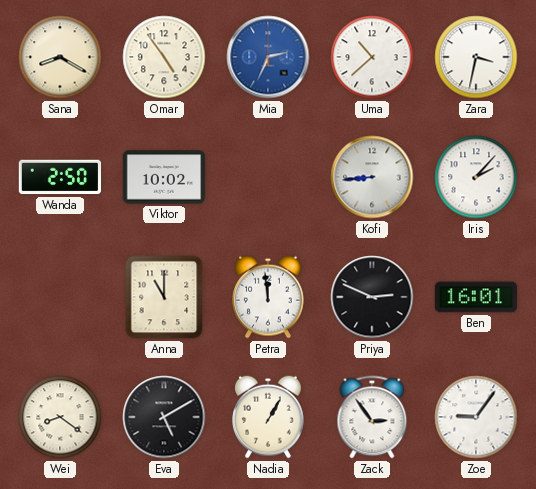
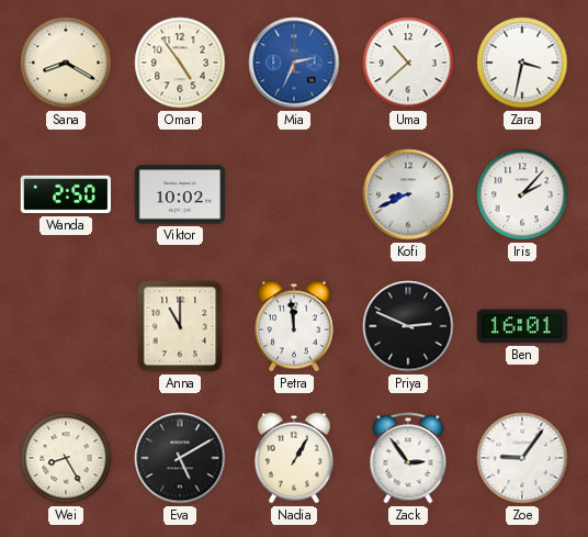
Kofi: 8:44 -> 8:41
Wei: 8:21 -> 8:25
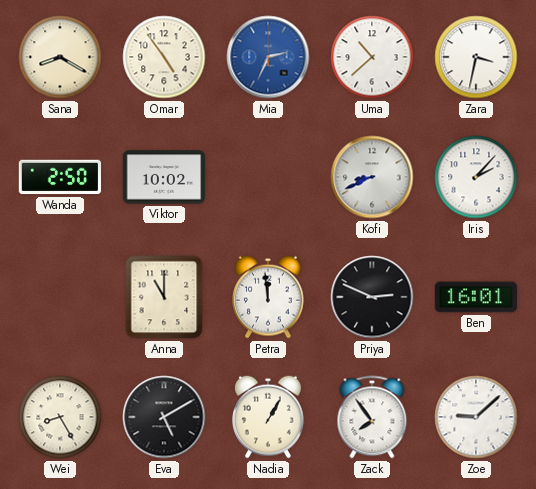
Zack: 2:54 -> 7:54
Zoe: 9:06 -> 9:08
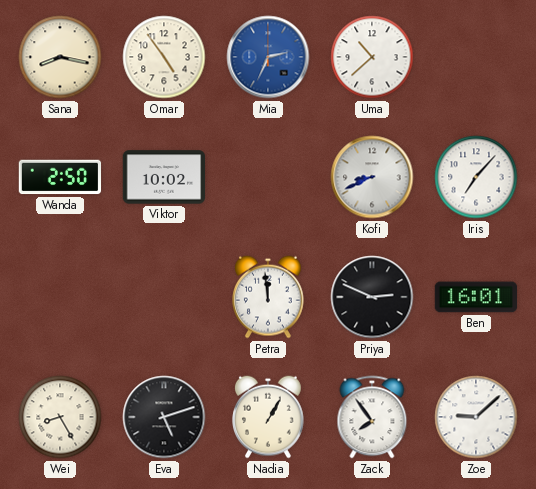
Sana: 8:20 -> 8:17
Zara: 3:32 -> none
Iris: 2:07 -> 7:07
Anna: 11:00 -> none
Eva: 5:10 -> 5:12
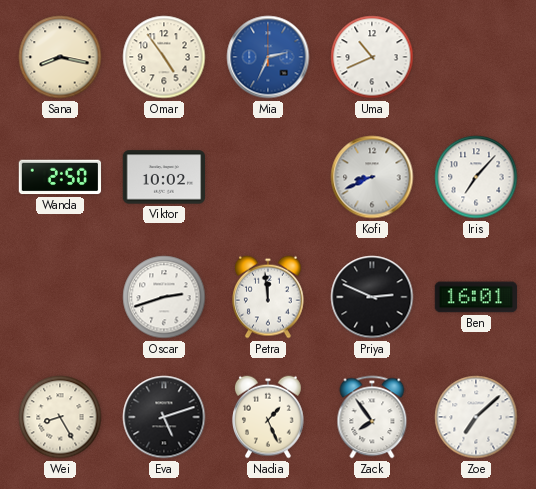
Uma: 10:38 -> 10:41
Oscar: none -> 2:42
Nadia: 1:05 -> 1:26
Zoe: 9:08 -> 7:08
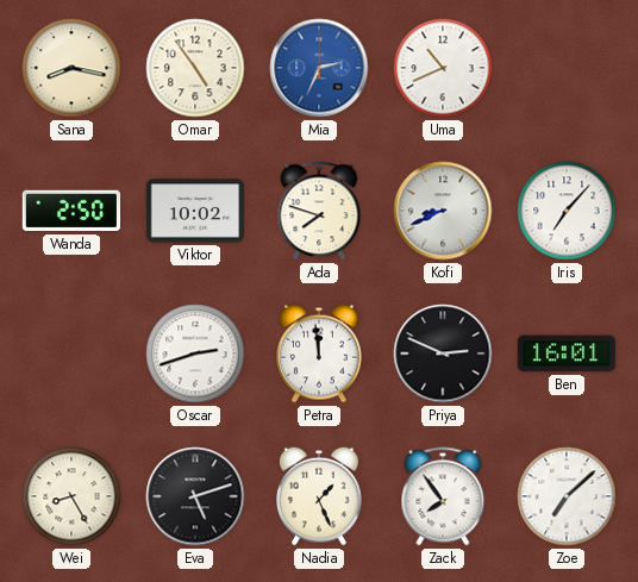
Ada: none -> 7:48
